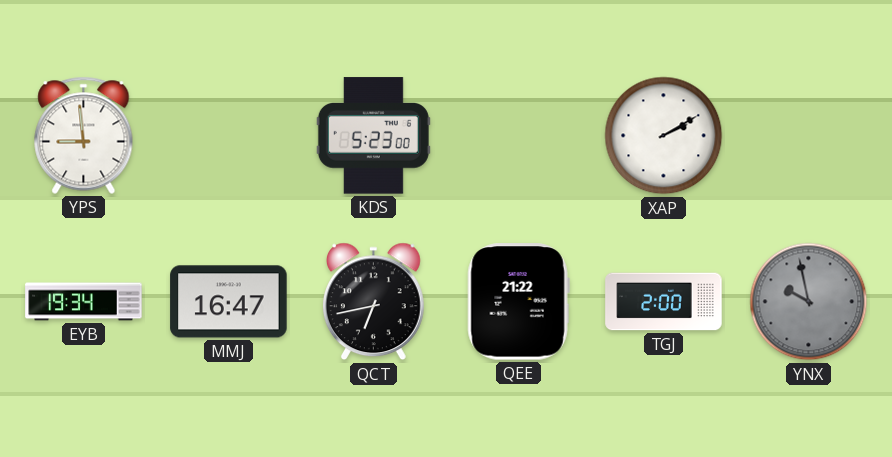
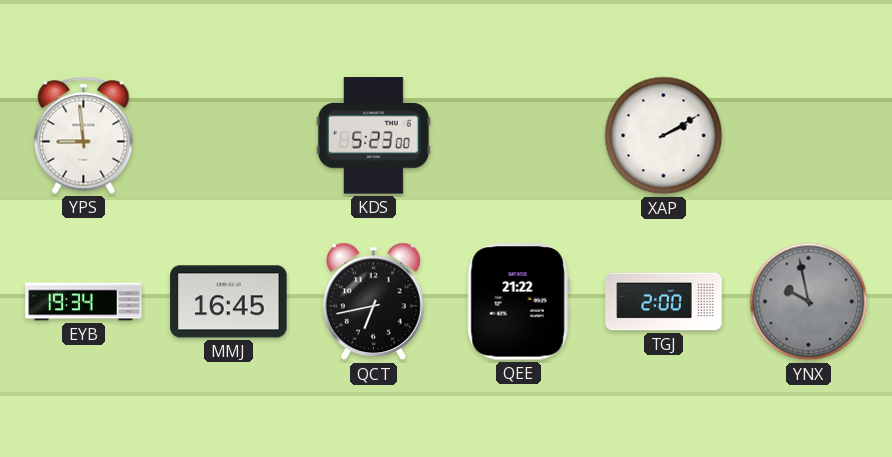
MMJ: 16:47 -> 16:45
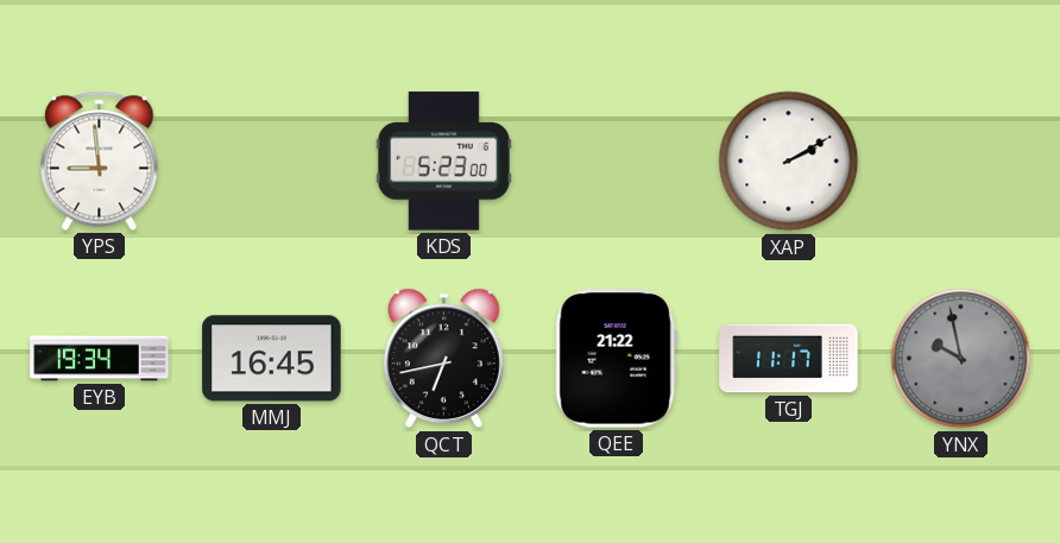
TGJ: 2:00 -> 11:17
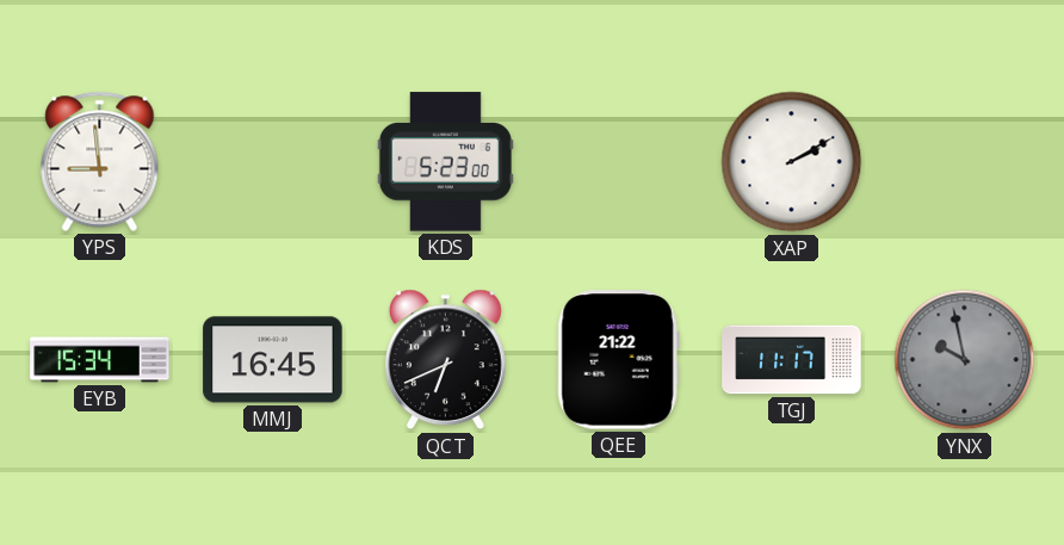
EYB: 19:34 -> 15:34
QCT: 6:43 -> 6:41
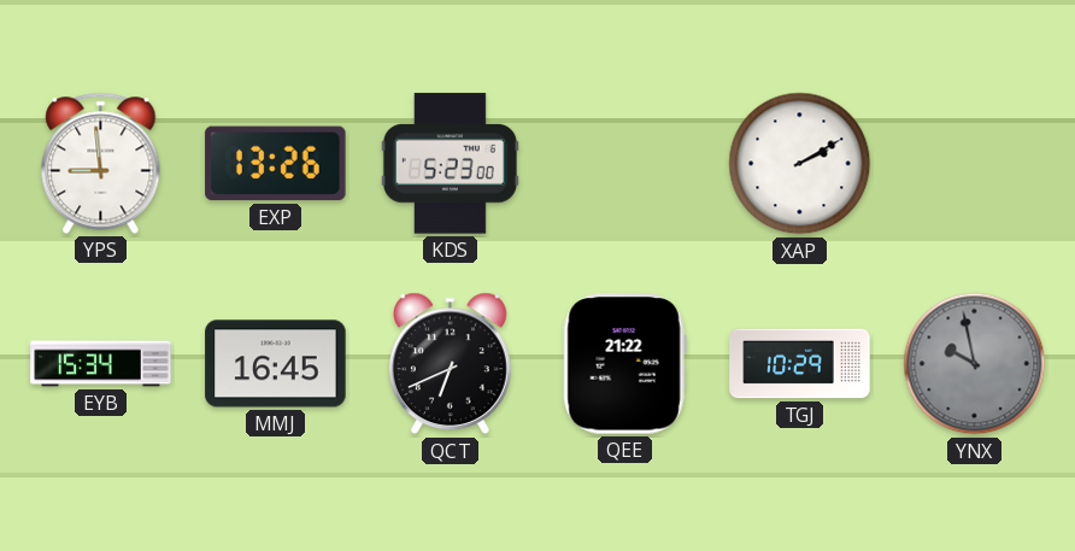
EXP: none -> 13:26
TGJ: 11:17 -> 10:29
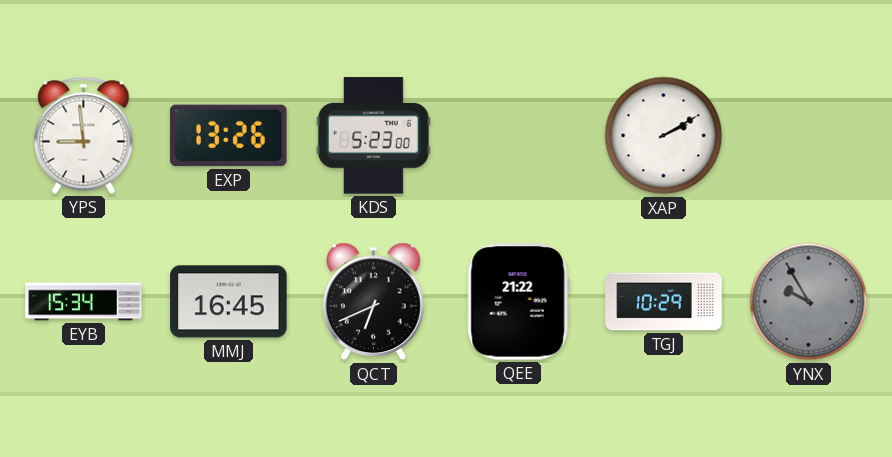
YNX: 9:58 -> 9:55
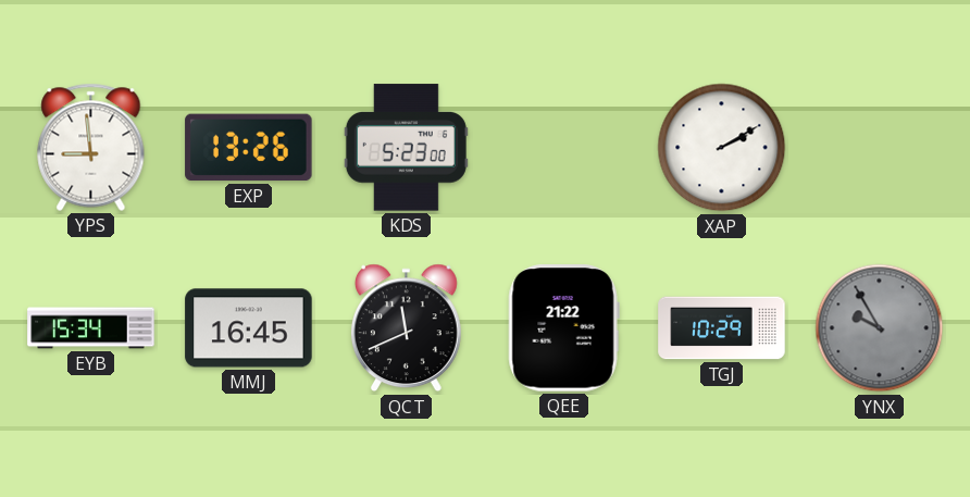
QCT: 6:41 -> 11:41
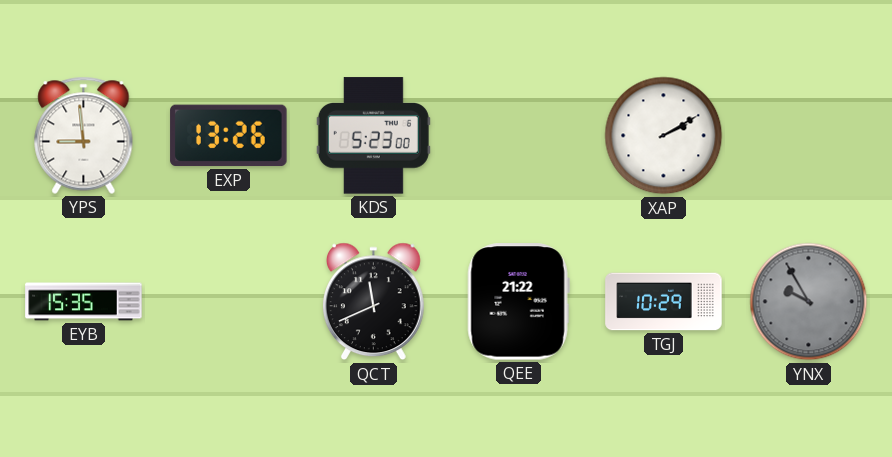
EYB: 15:34 -> 15:35
MMJ: 16:45 -> none
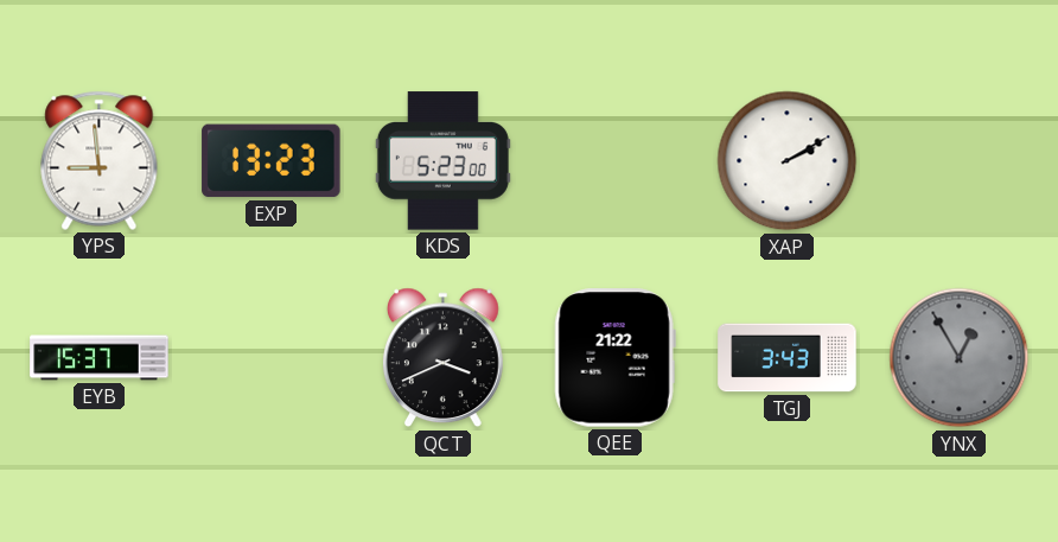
EXP: 13:26 -> 13:23
EYB: 15:35 -> 15:37
QCT: 11:41 -> 3:41
TGJ: 10:29 -> 3:43
YNX: 9:55 -> 12:55
